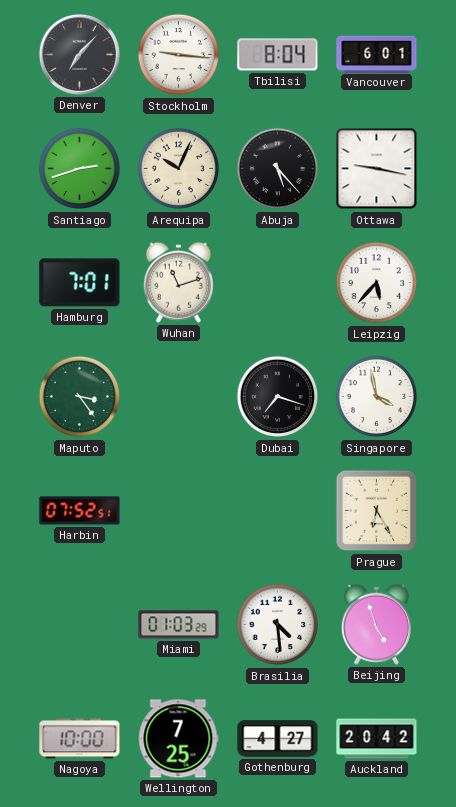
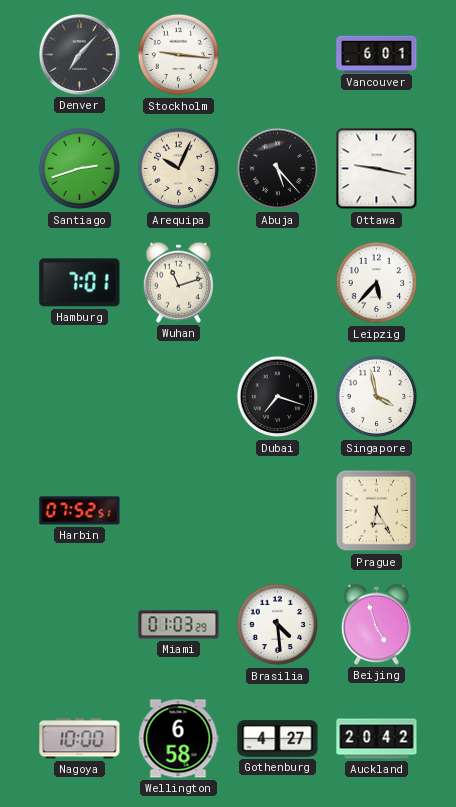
Tbilisi: 8:04 -> none
Maputo: 3:24 -> none
Wellington: 7:25 -> 6:58
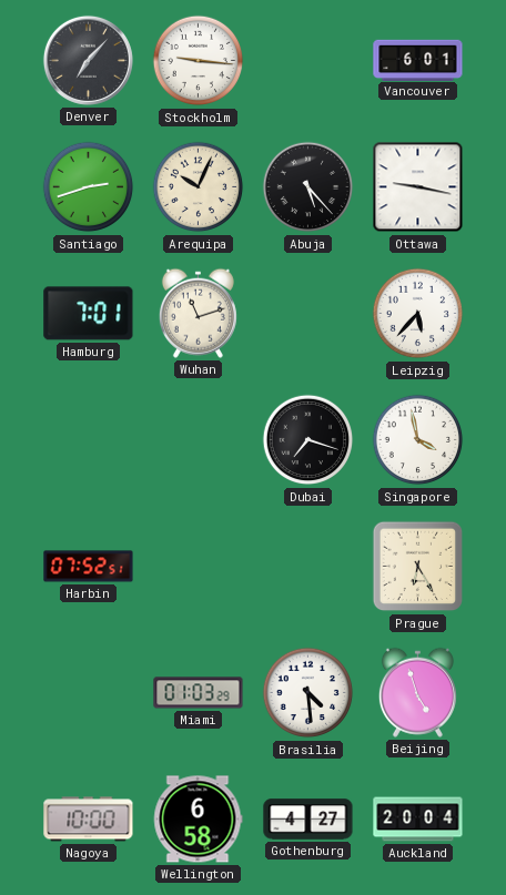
Auckland: 20:42 -> 20:04
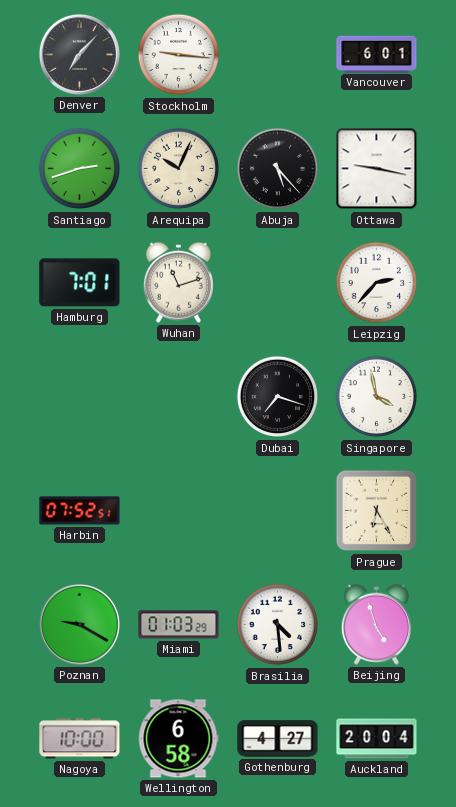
Leipzig: 5:37 -> 2:37
Poznan: none -> 9:20
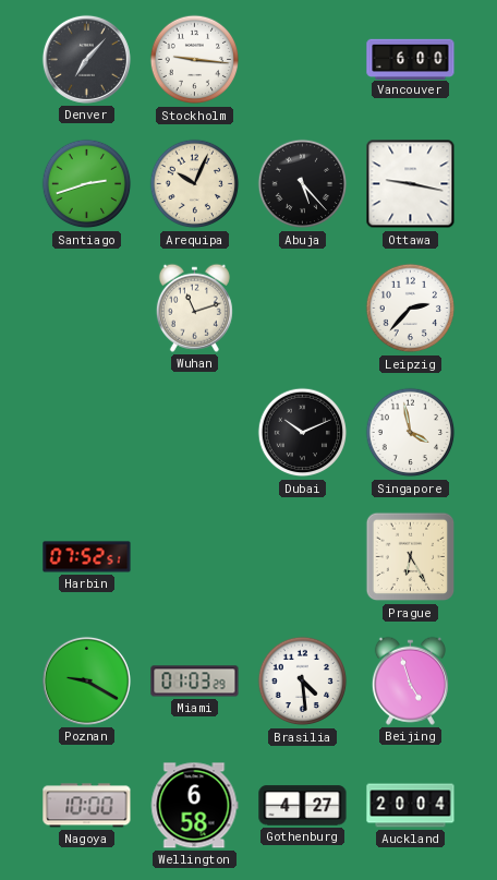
Vancouver: 6:01 -> 6:00
Hamburg: 7:01 -> none
Dubai: 7:18 -> 10:11
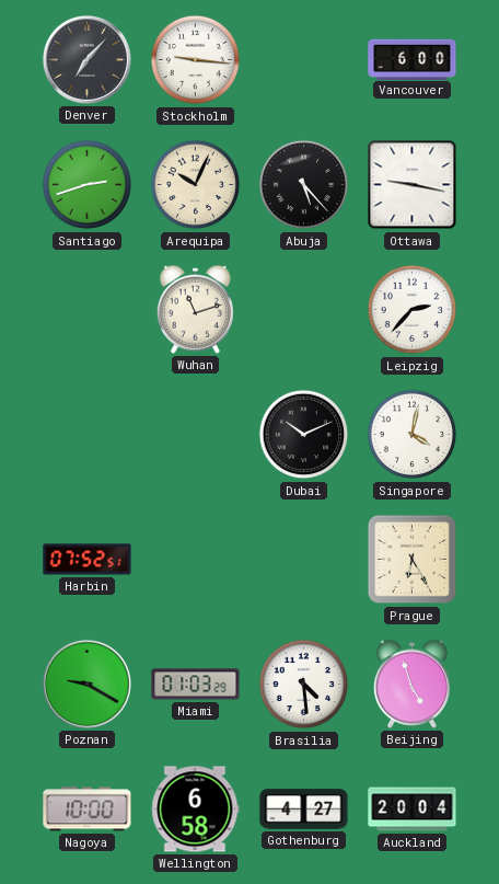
Singapore: 3:58 -> 4:02
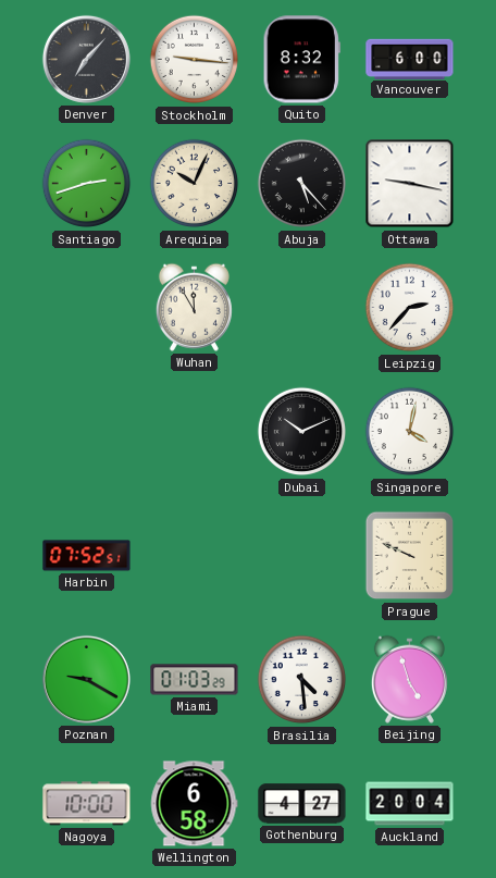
Quito: none -> 8:32
Wuhan: 11:12 -> 11:55
Prague: 6:25 -> 9:49
